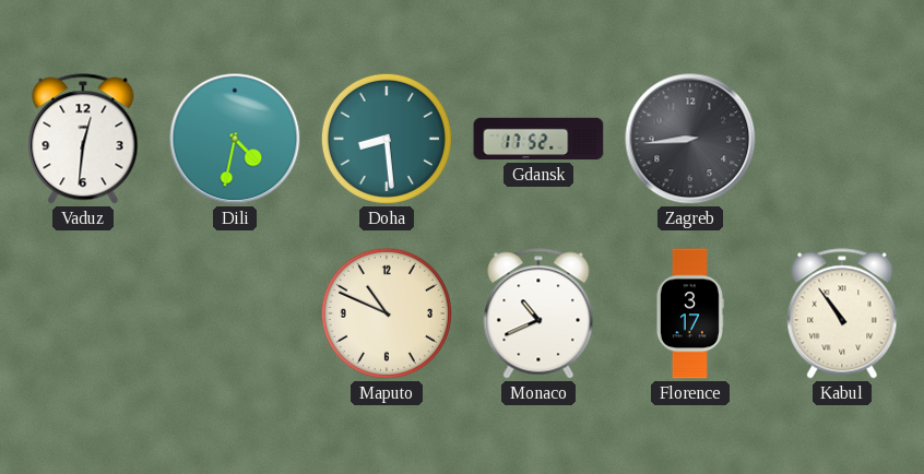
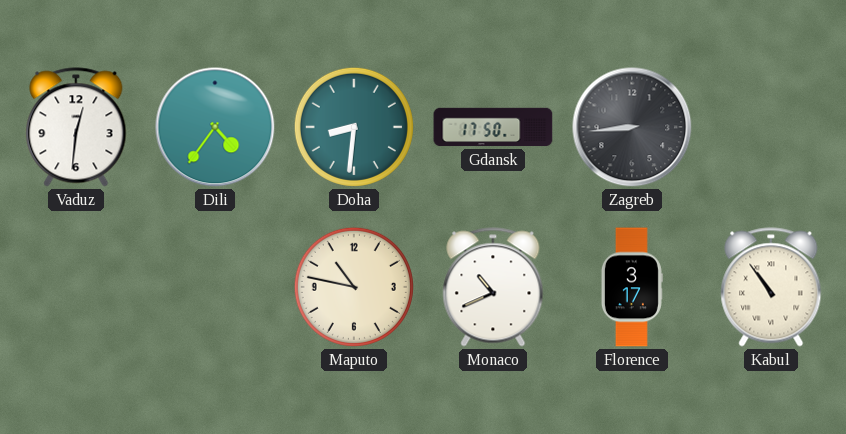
Dili: 4:32 -> 4:36
Doha: 8:29 -> 8:31
Gdansk: 17:52 -> 17:50
Maputo: 10:49 -> 10:47
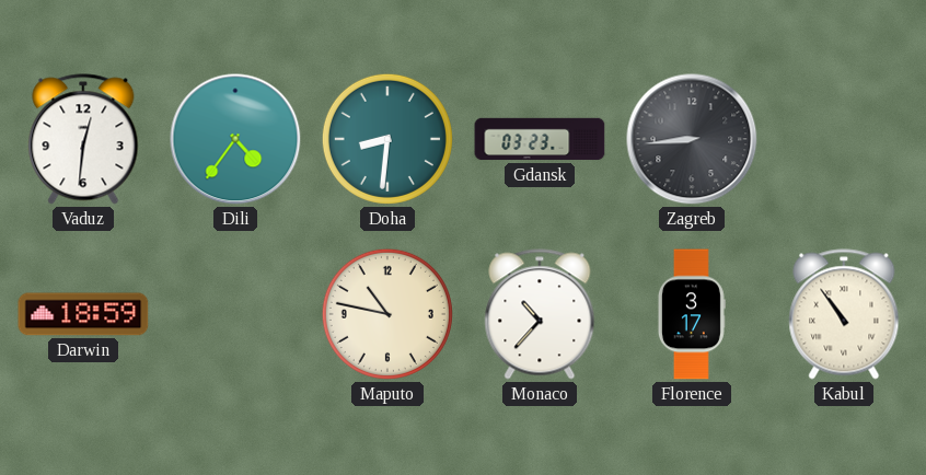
Gdansk: 17:50 -> 03:23
Darwin: none -> 18:59
Monaco: 10:41 -> 10:37
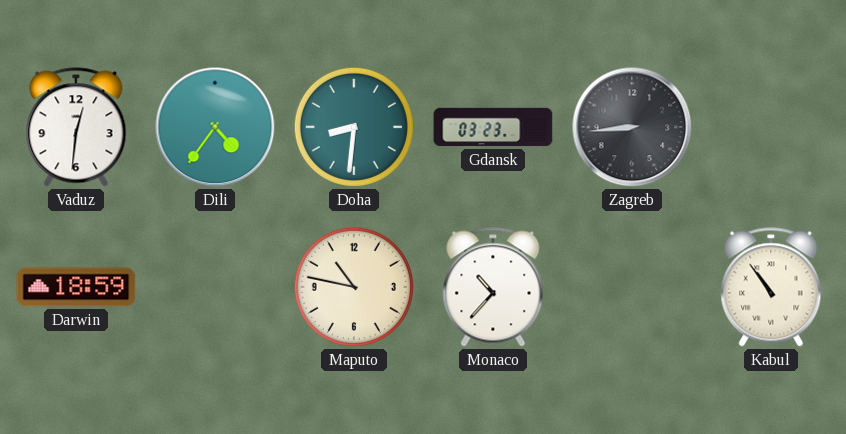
Florence: 3:17 -> none
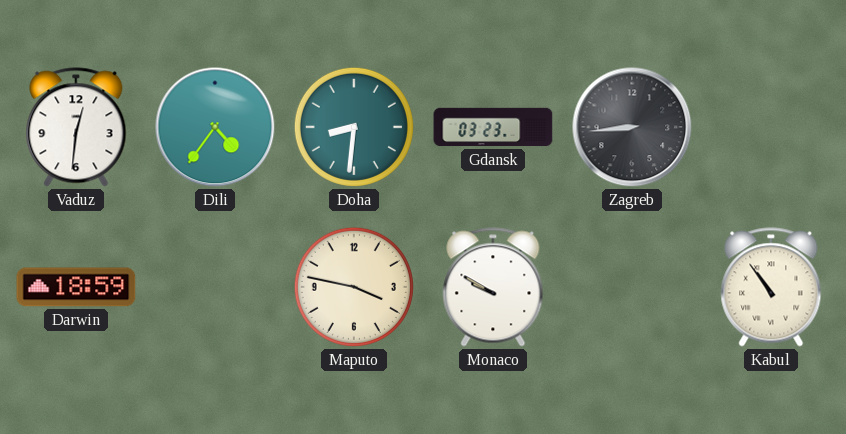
Maputo: 10:47 -> 3:47
Monaco: 10:37 -> 9:50
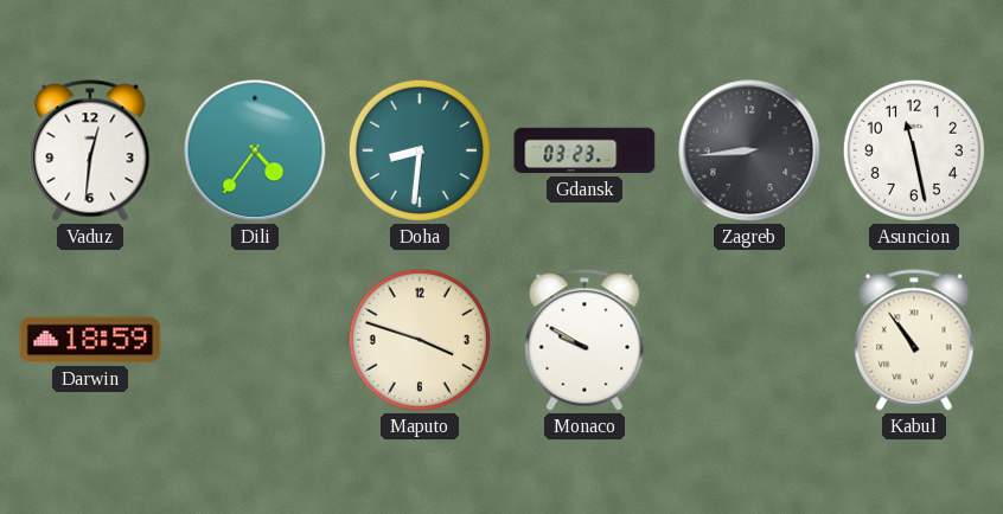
Asuncion: none -> 11:28
Maputo: 3:47 -> 3:48
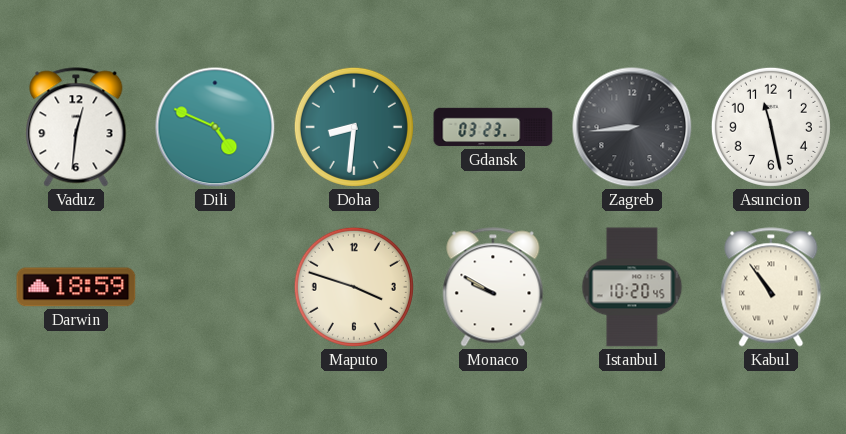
Dili: 4:36 -> 4:49
Istanbul: none -> 10:20
